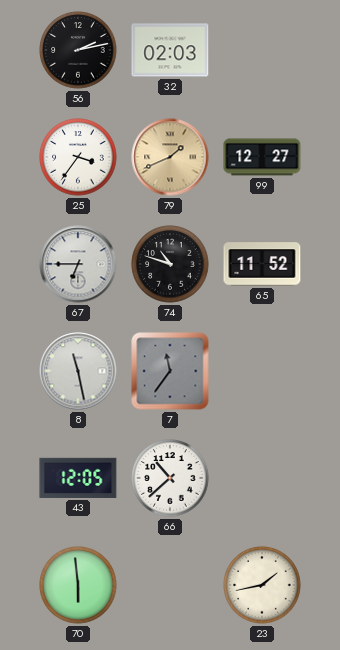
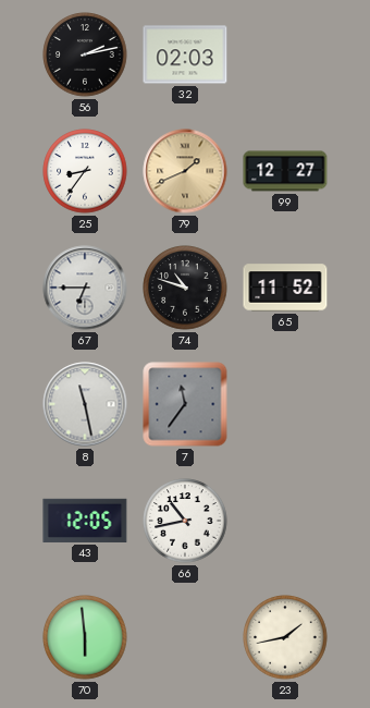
25: 3:36 -> 8:36
66: 10:38 -> 10:43
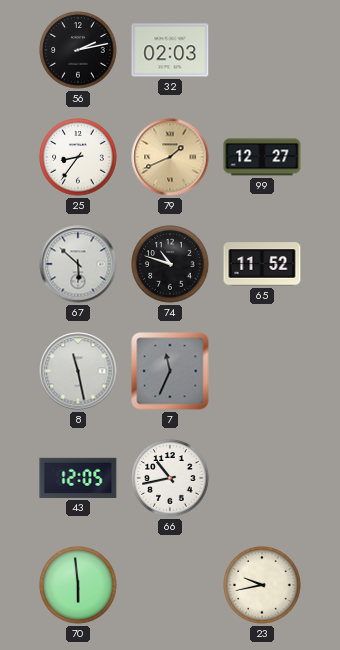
67: 6:45 -> 5:52
7: 11:36 -> 11:34
23: 1:43 -> 9:43
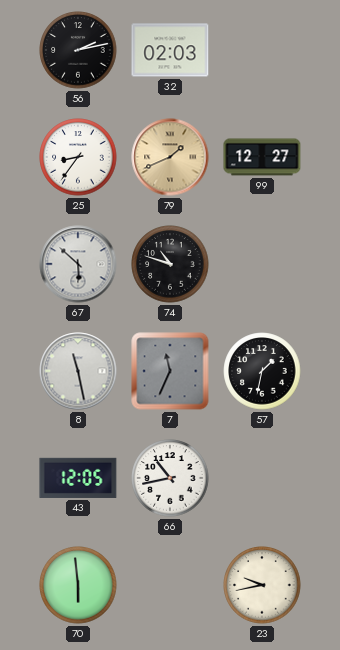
65: 11:52 -> none
57: none -> 1:32
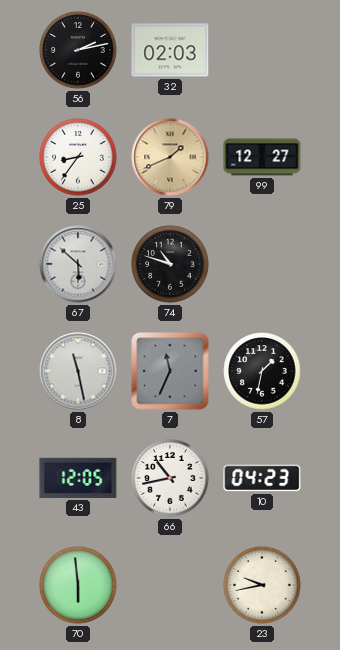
10: none -> 04:23
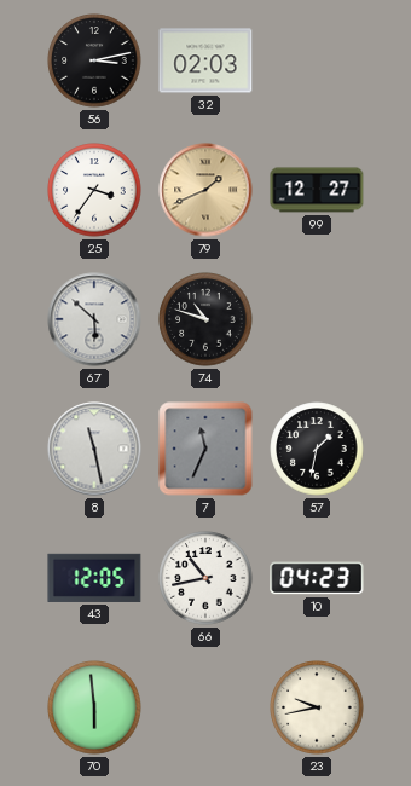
56: 2:13 -> 3:13
25: 8:36 -> 3:36
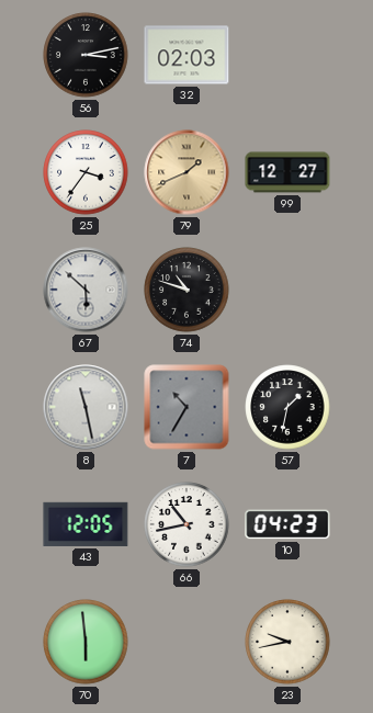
7: 11:34 -> 10:35
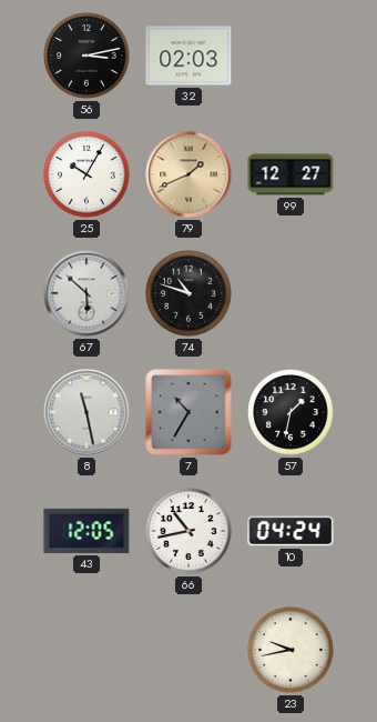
25: 3:36 -> 10:05
10: 04:23 -> 04:24
70: 5:59 -> none
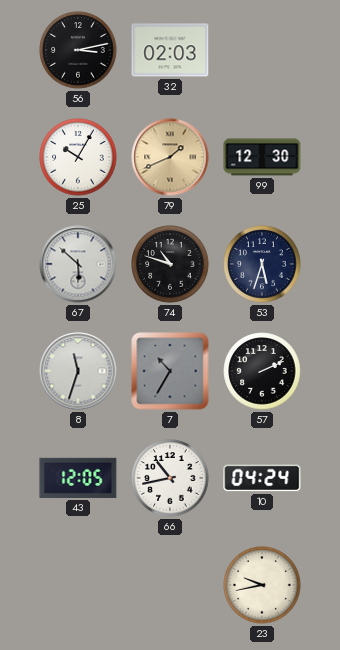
99: 12:27 -> 12:30
53: none -> 5:33
8: 11:28 -> 11:33
57: 1:32 -> 2:11
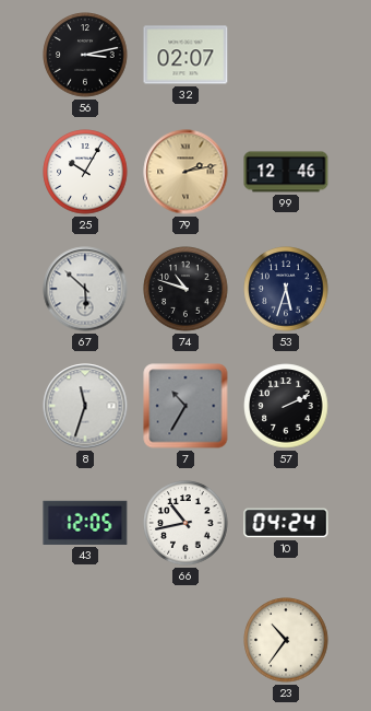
32: 02:03 -> 02:07
79: 1:41 -> 2:13
99: 12:30 -> 12:46
23: 9:43 -> 10:36
